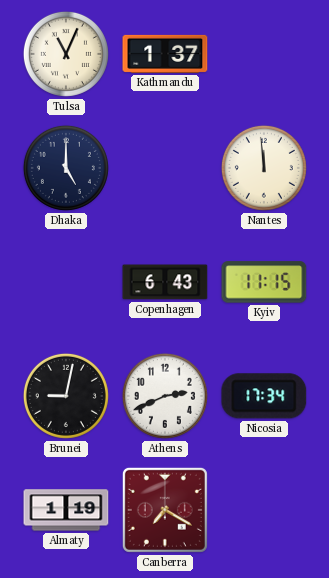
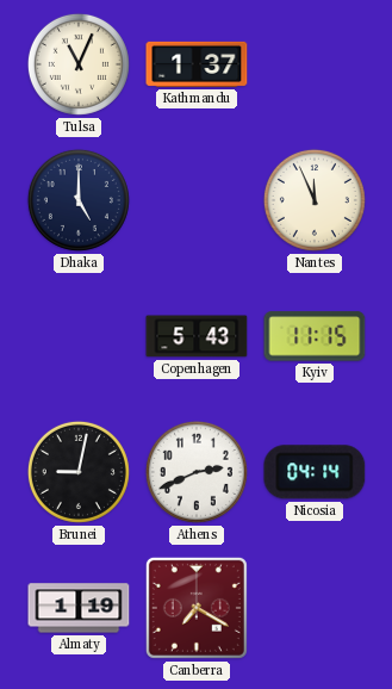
Nantes: 11:59 -> 11:56
Copenhagen: 6:43 -> 5:43
Nicosia: 17:34 -> 04:14
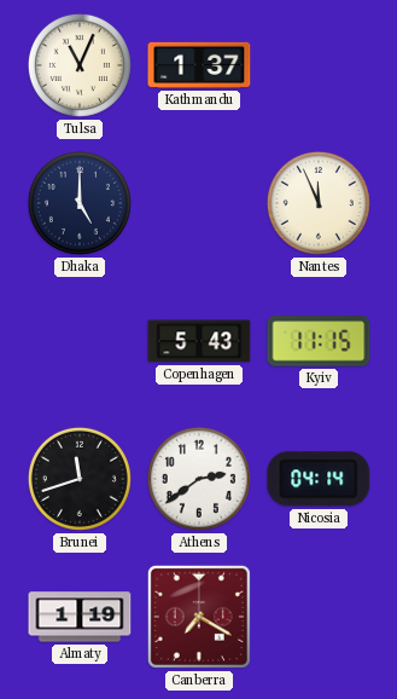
Brunei: 9:02 -> 11:42
Athens: 2:41 -> 2:39
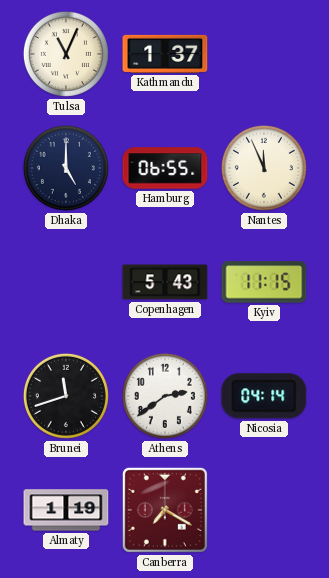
Hamburg: none -> 06:55
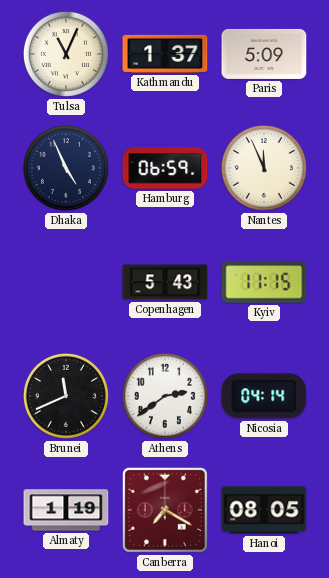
Paris: none -> 5:09
Dhaka: 5:00 -> 4:56
Hamburg: 06:55 -> 06:59
Brunei: 11:42 -> 11:41
Hanoi: none -> 08:05
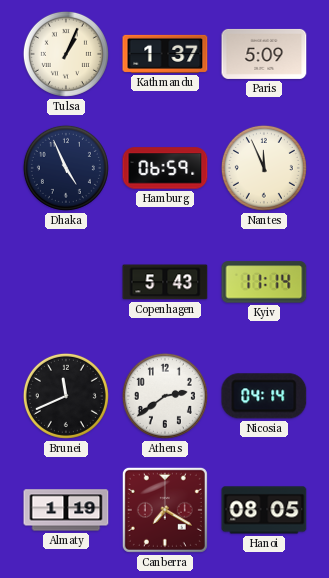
Tulsa: 11:04 -> 1:04
Kyiv: 11:15 -> 11:14
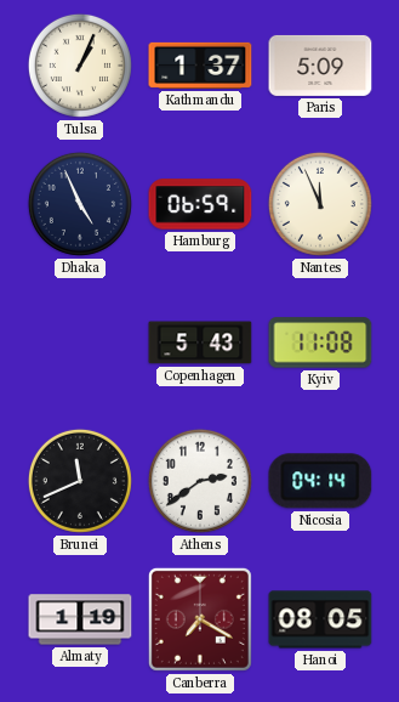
Kyiv: 11:14 -> 11:08
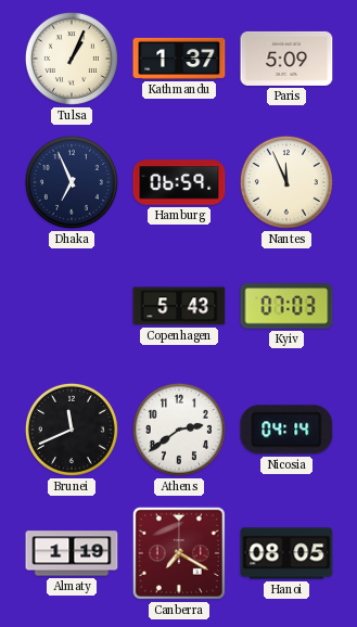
Dhaka: 4:56 -> 6:56
Kyiv: 11:08 -> 07:03
